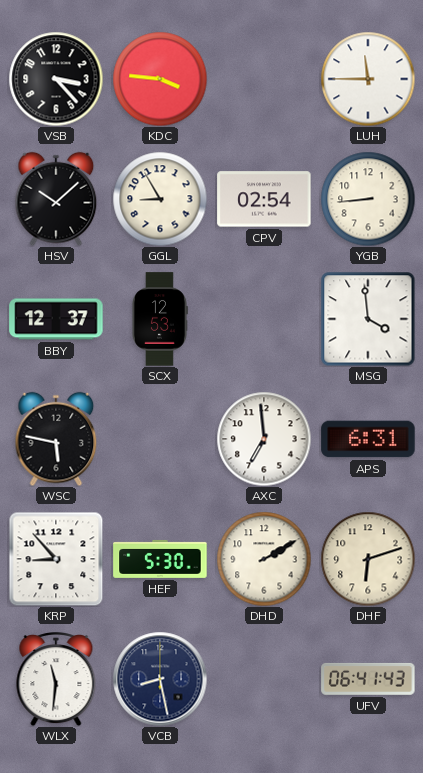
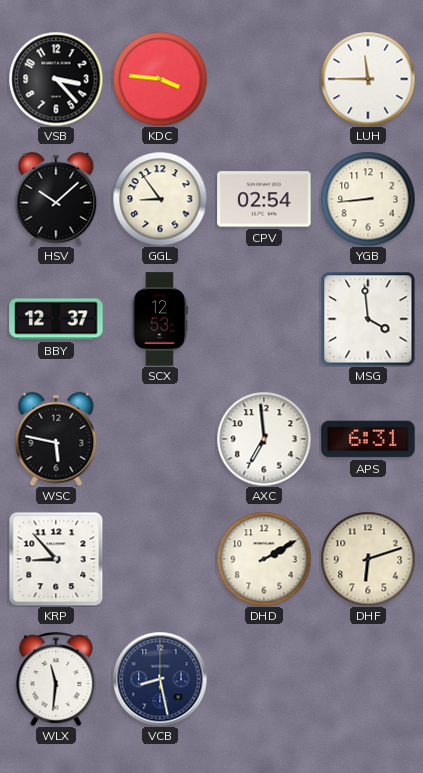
GGL: 8:55 -> 8:54
HEF: 5:30 -> none
UFV: 06:41 -> none
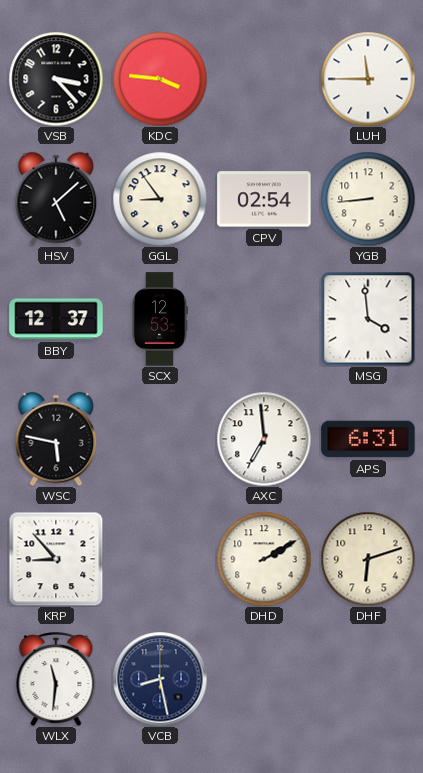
HSV: 10:08 -> 5:08
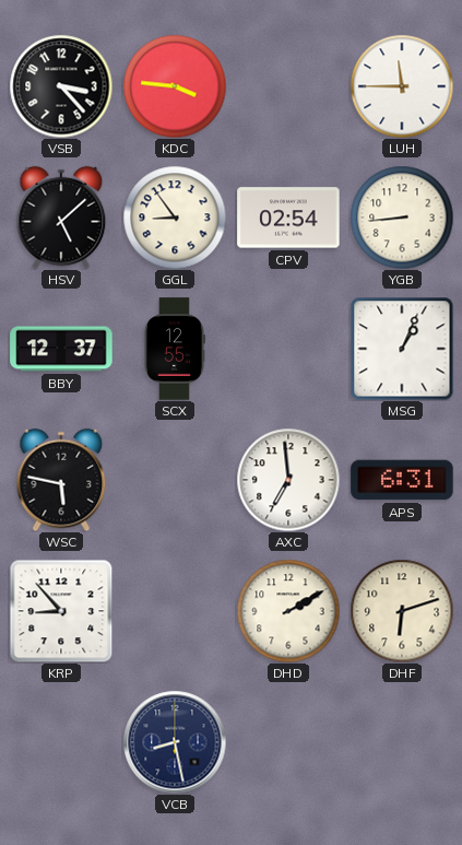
SCX: 12:53 -> 12:55
MSG: 3:59 -> 1:04
WLX: 11:31 -> none
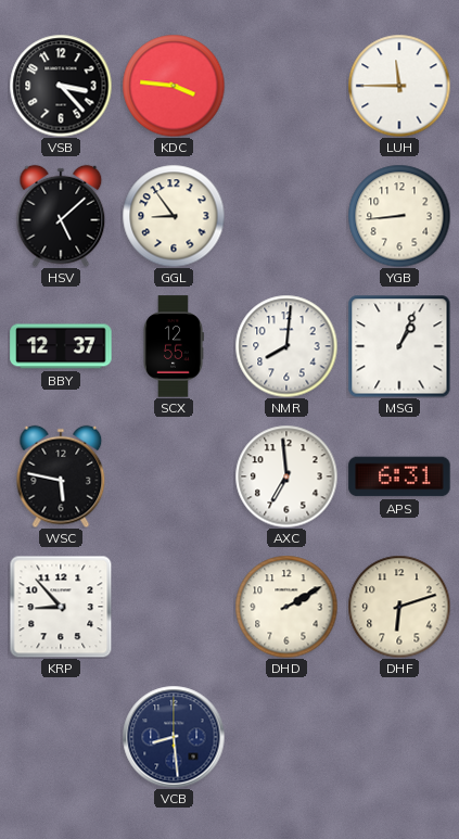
CPV: 02:54 -> none
NMR: none -> 8:01
VCB: 8:28 -> 8:29
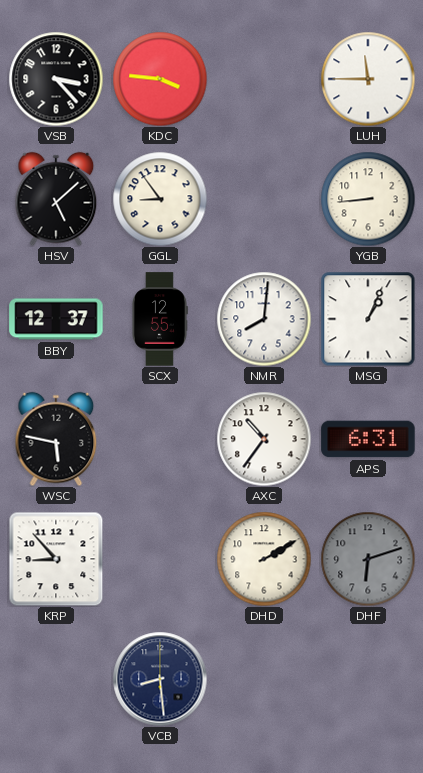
AXC: 6:59 -> 10:36
DHF dial: cream -> grey
